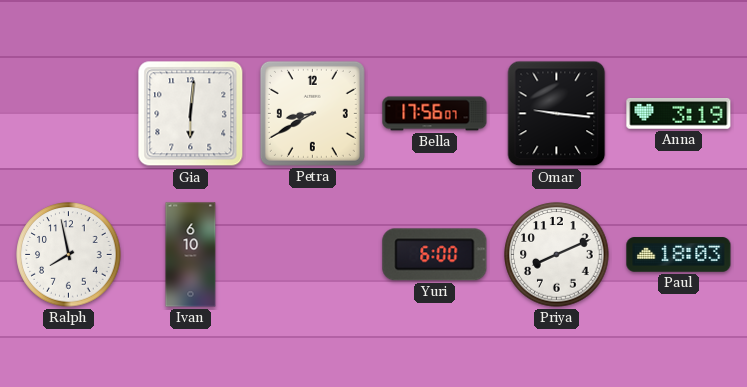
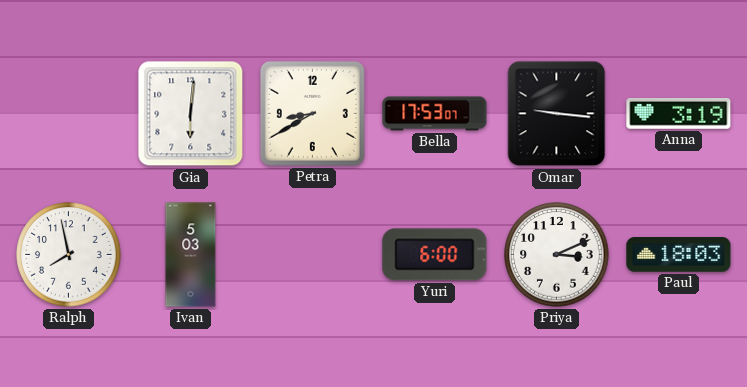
Bella: 17:56 -> 17:53
Ivan: 6:10 -> 5:03
Priya: 8:11 -> 3:11
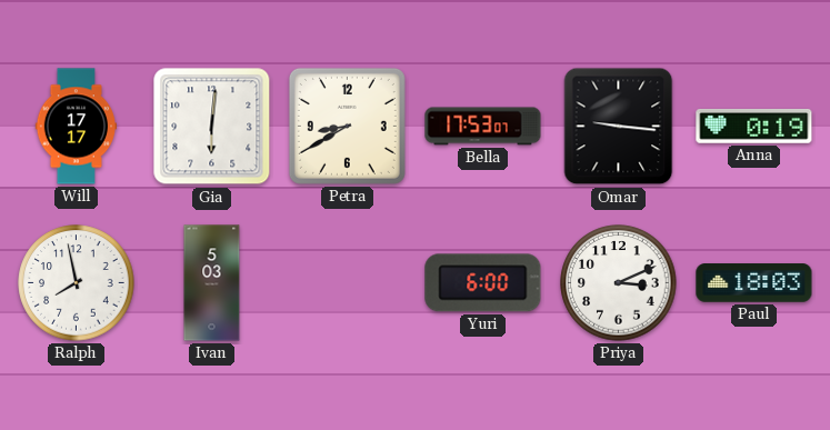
Will: none -> 17:17
Anna: 3:19 -> 0:19
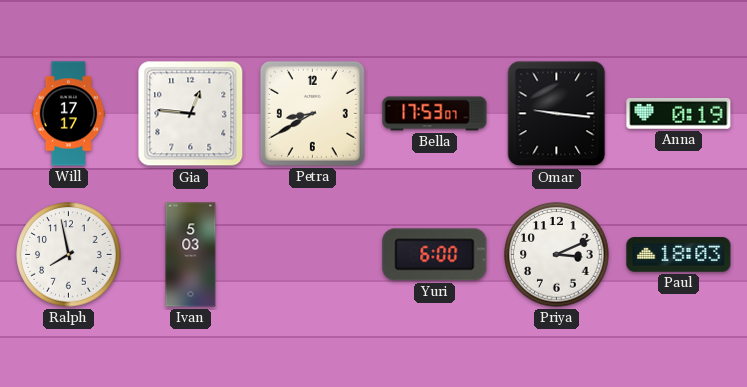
Gia: 6:01 -> 12:46
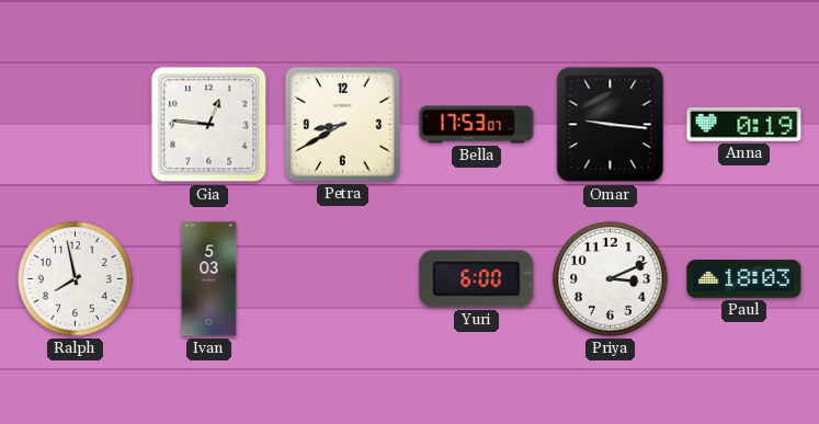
Will: 17:17 -> none
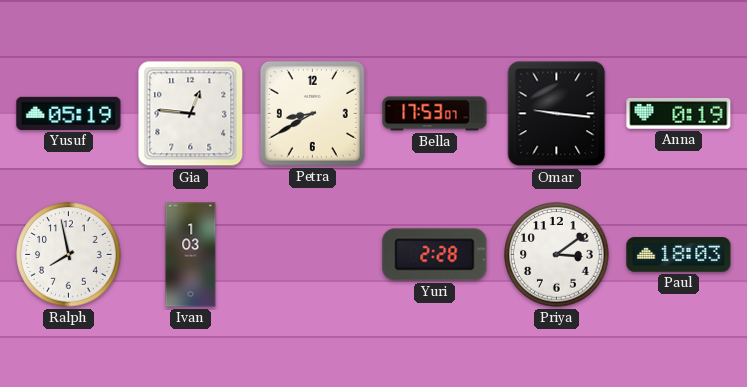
Yusuf: none -> 05:19
Ivan: 5:03 -> 1:03
Yuri: 6:00 -> 2:28
Priya: 3:11 -> 3:09
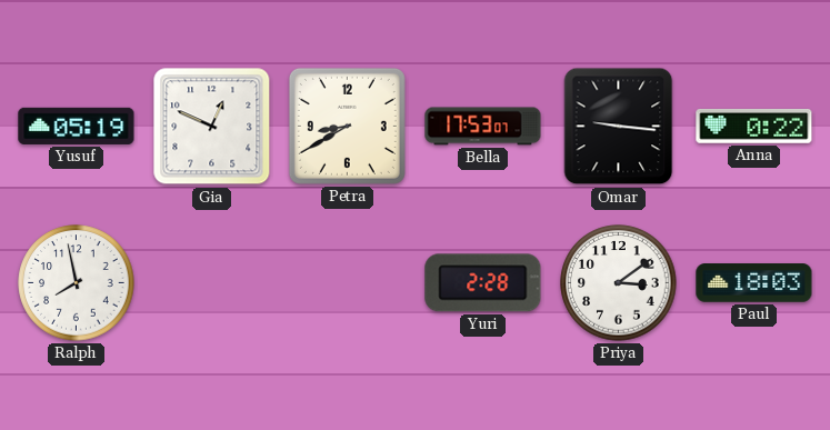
Gia: 12:46 -> 12:49
Anna: 0:19 -> 0:22
Ivan: 1:03 -> none
